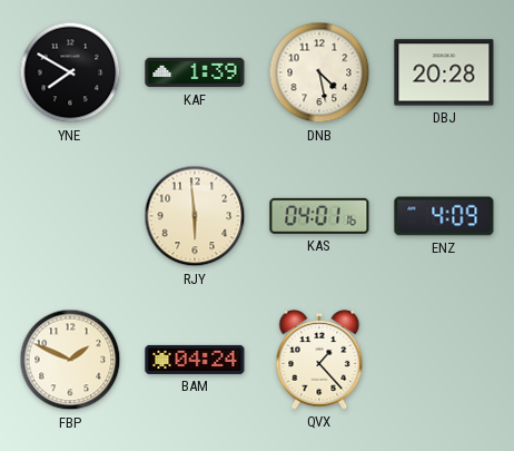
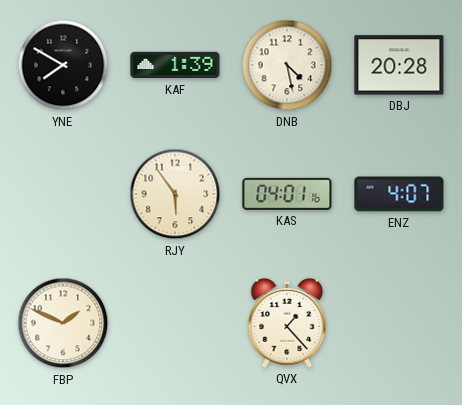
RJY: 5:59 -> 5:54
ENZ: 4:09 -> 4:07
BAM: 04:24 -> none
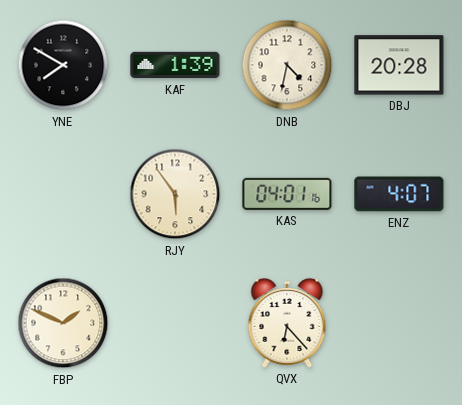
DNB: 4:28 -> 4:32
QVX: 1:23 -> 6:23
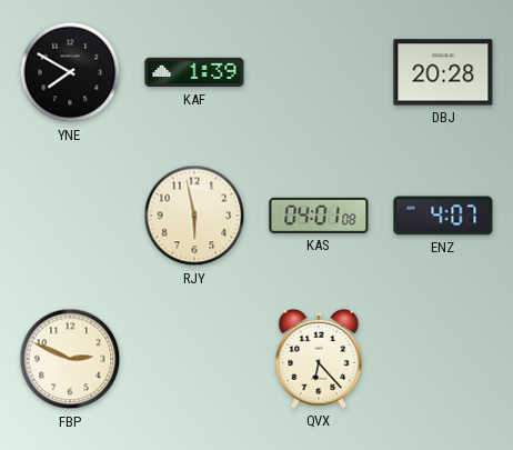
DNB: 4:32 -> none
RJY: 5:54 -> 5:58
KAS: 04:01:16 -> 04:01:08
FBP: 1:49 -> 2:49
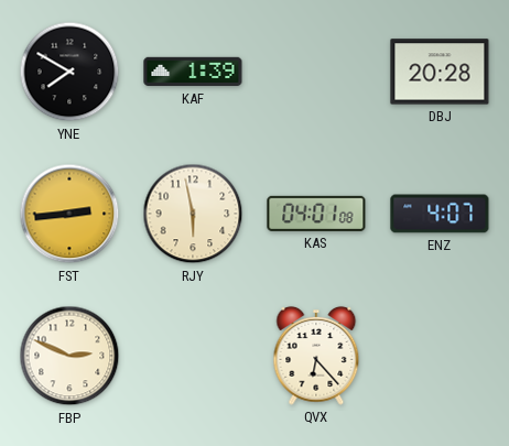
FST: none -> 2:44
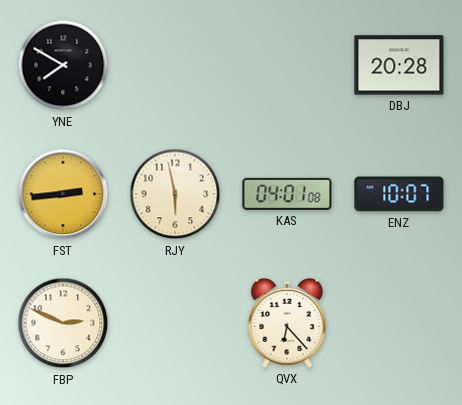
KAF: 1:39 -> none
ENZ: 4:07 -> 10:07
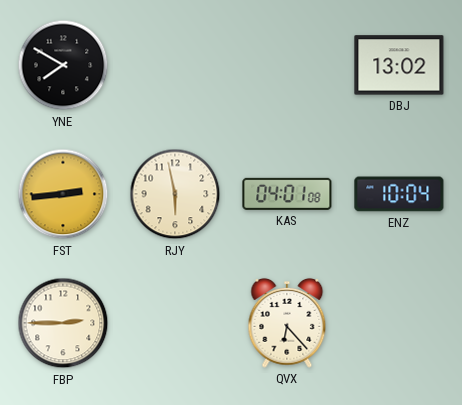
DBJ: 20:28 -> 13:02
ENZ: 10:07 -> 10:04
FBP: 2:49 -> 2:45
